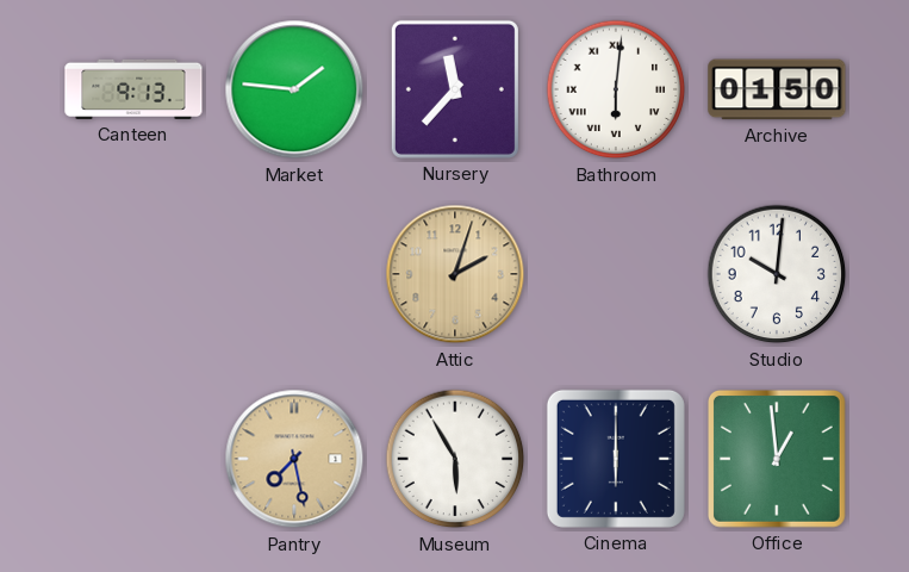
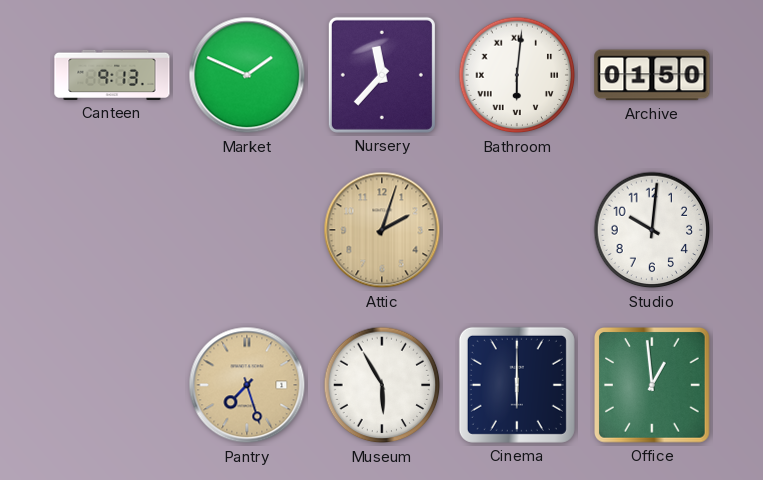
Market: 1:46 -> 1:49
Pantry: 7:28 -> 7:27
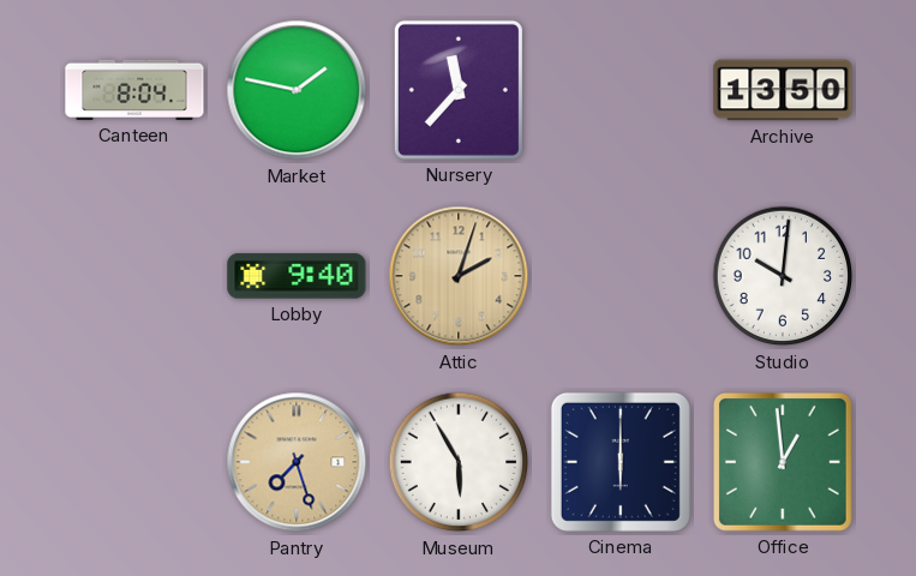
Canteen: 9:13 -> 8:04
Market: 1:49 -> 1:47
Bathroom: 6:01 -> none
Archive: 01:50 -> 13:50
Lobby: none -> 9:40
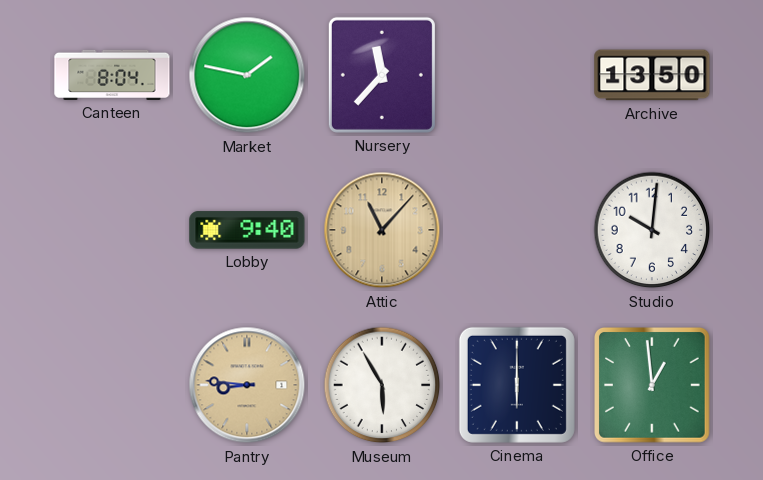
Attic: 2:03 -> 11:07
Pantry: 7:27 -> 8:46
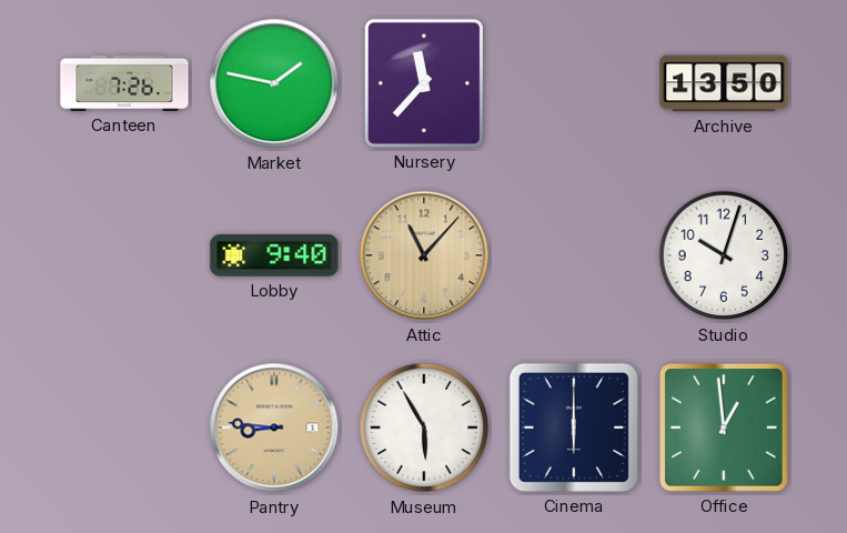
Canteen: 8:04 -> 7:26
Studio: 10:01 -> 10:03
